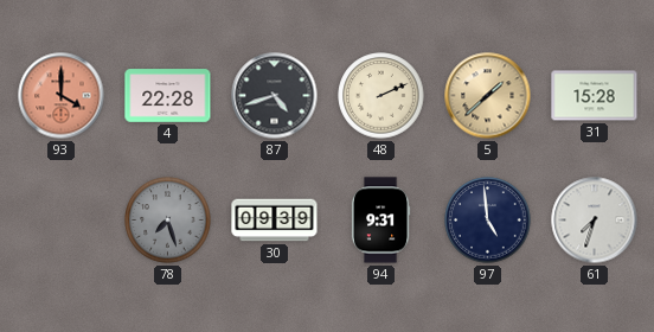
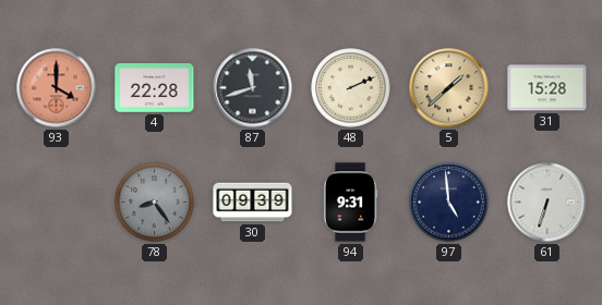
87: 4:42 -> 11:42
78: 7:27 -> 8:24
61: 7:33 -> 6:33
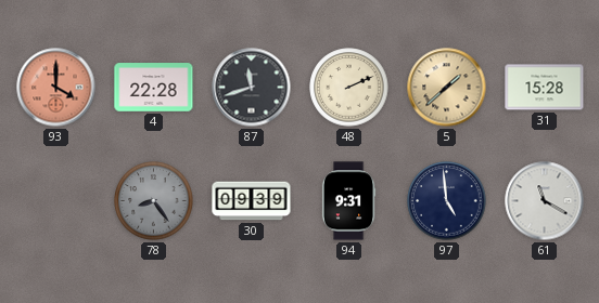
61: 6:33 -> 11:20
